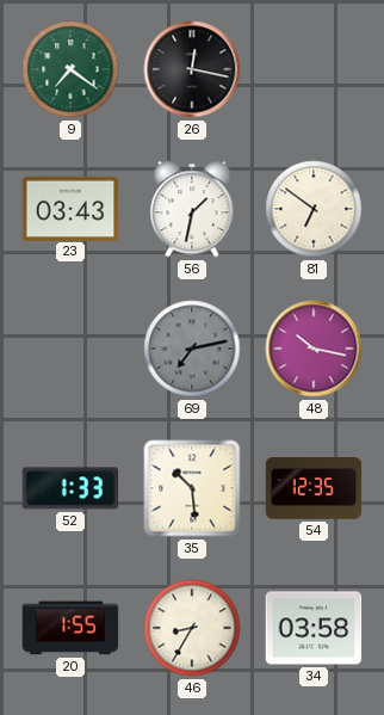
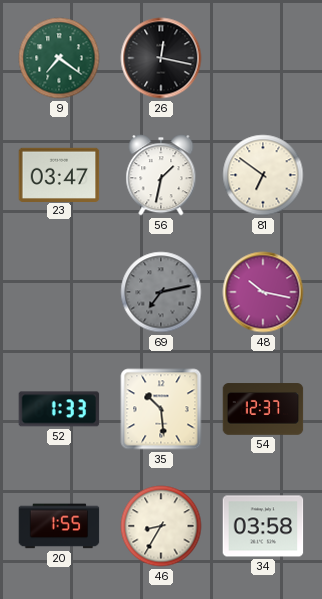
23: 03:43 -> 03:47
54: 12:35 -> 12:37
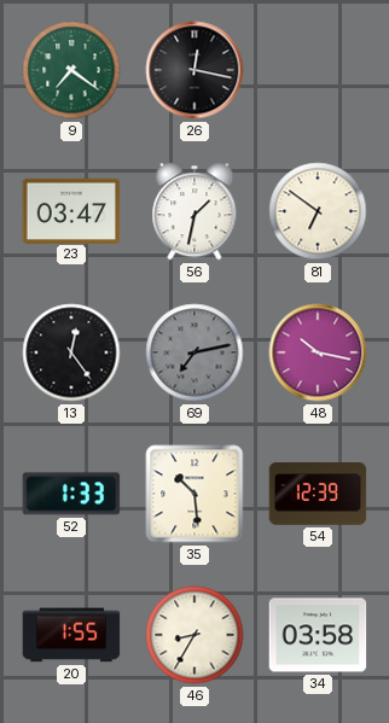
13: none -> 12:24
54: 12:37 -> 12:39
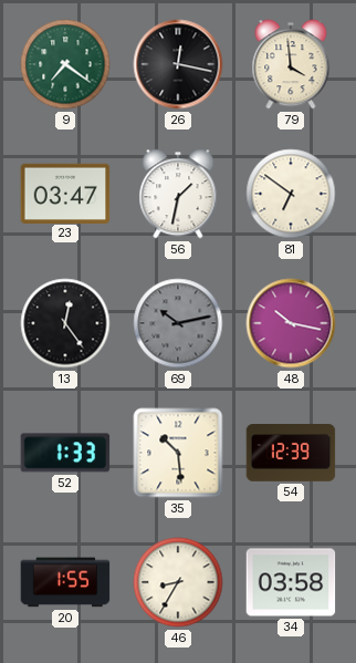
79: none -> 3:59
69: 7:13 -> 10:13
